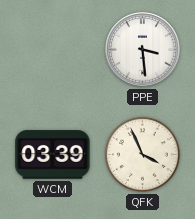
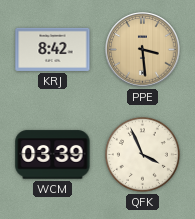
KRJ: none -> 8:42
PPE dial: white -> champagne
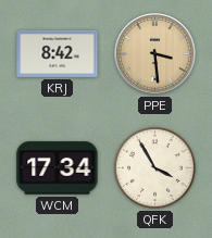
WCM: 03:39 -> 17:34
QFK: 3:56 -> 3:55
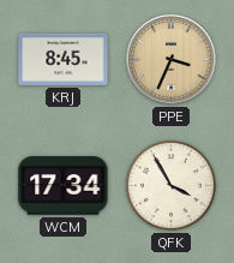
KRJ: 8:42 -> 8:45
PPE: 3:29 -> 3:34
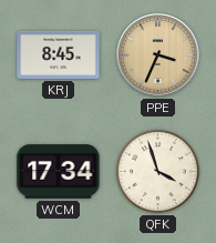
QFK: 3:55 -> 3:57
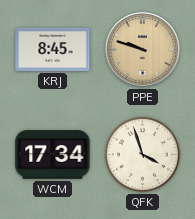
PPE: 3:34 -> 9:48
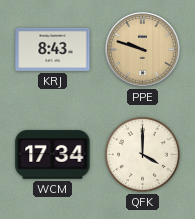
KRJ: 8:45 -> 8:43
QFK: 3:57 -> 4:00
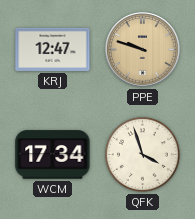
KRJ: 8:43 -> 12:47
QFK: 4:00 -> 3:57
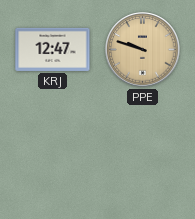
WCM: 17:34 -> none
QFK: 3:57 -> none
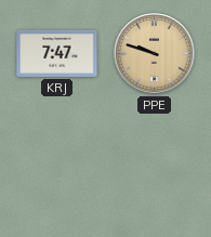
KRJ: 12:47 -> 7:47
